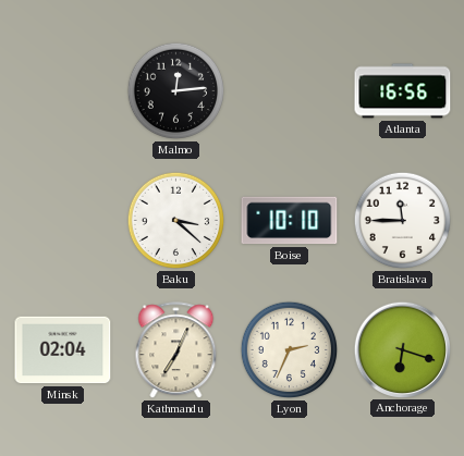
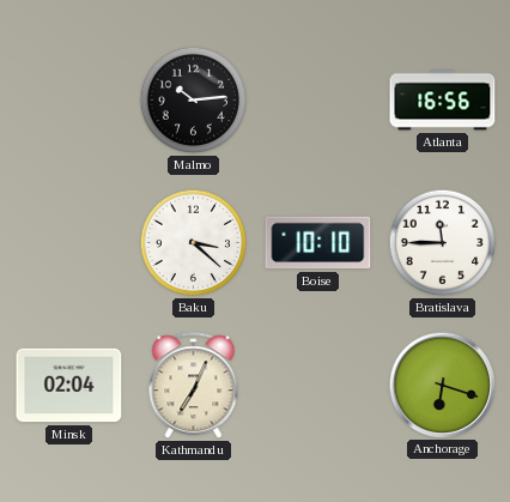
Malmo: 12:14 -> 10:14
Lyon: 2:34 -> none
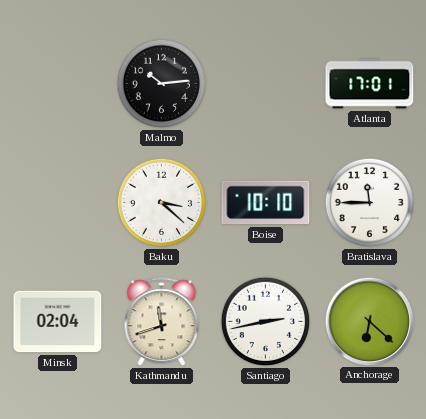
Atlanta: 16:56 -> 17:01
Kathmandu: 7:04 -> 11:42
Santiago: none -> 2:43
Anchorage: 6:18 -> 6:22
